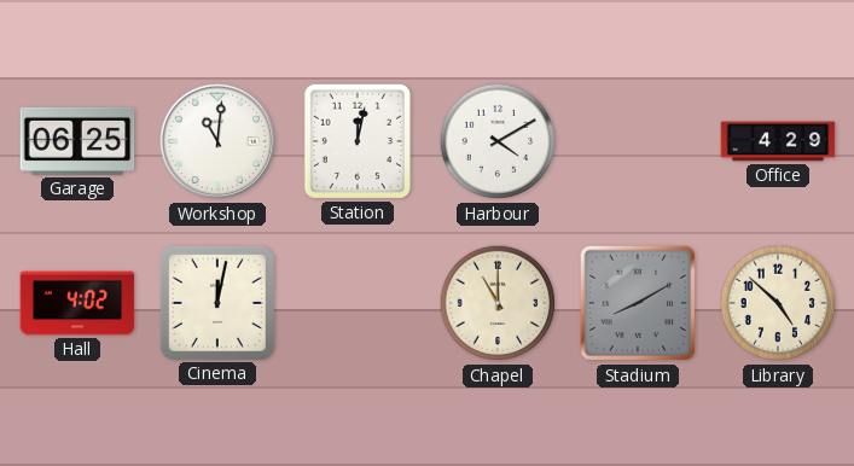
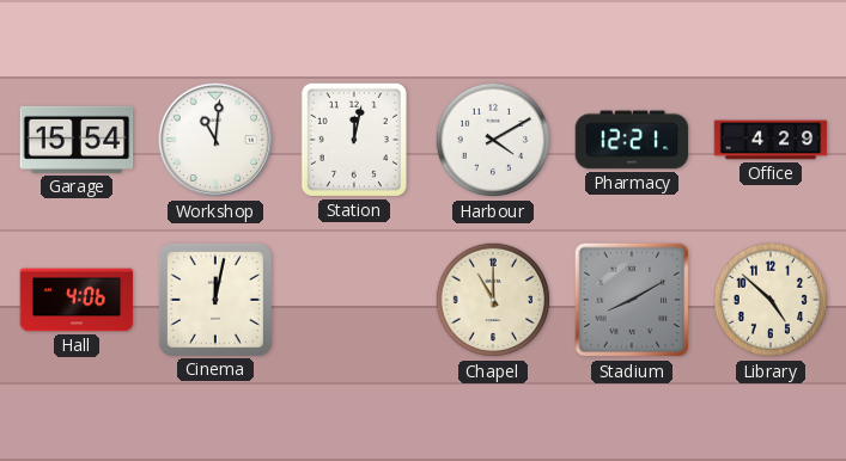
Garage: 06:25 -> 15:54
Pharmacy: none -> 12:21
Hall: 4:02 -> 4:06
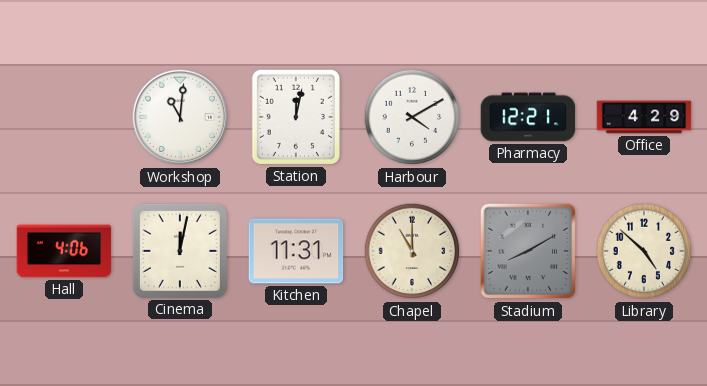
Garage: 15:54 -> none
Kitchen: none -> 11:31
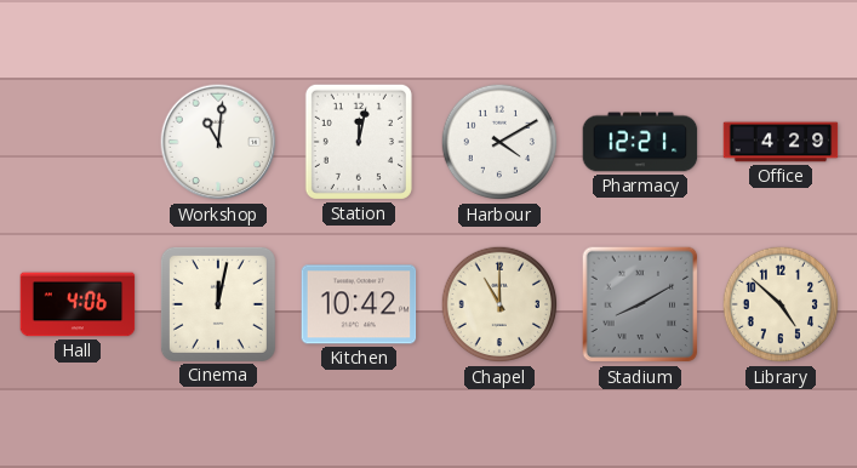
Kitchen: 11:31 -> 10:42
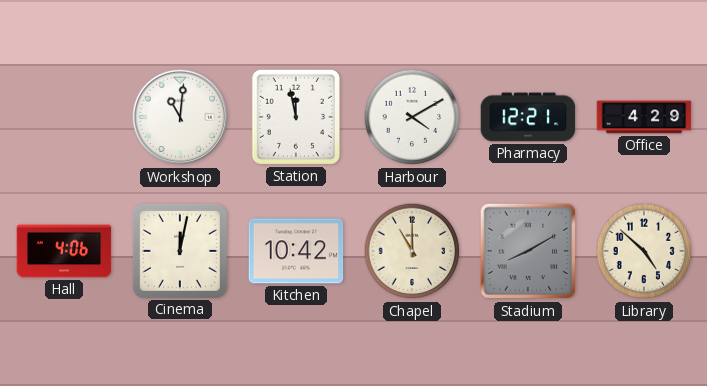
Station: 12:02 -> 11:58
